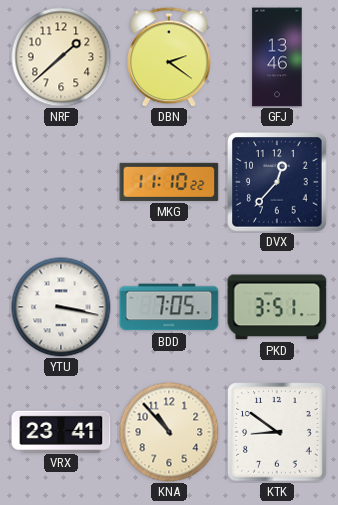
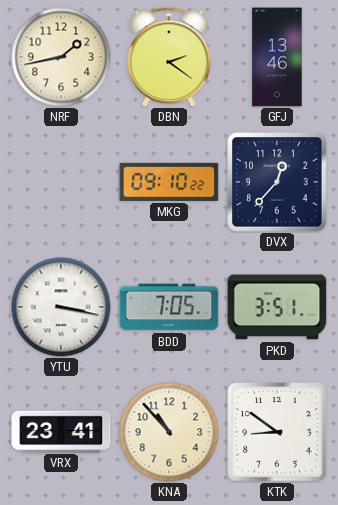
NRF: 1:38 -> 1:43
MKG: 11:10 -> 09:10
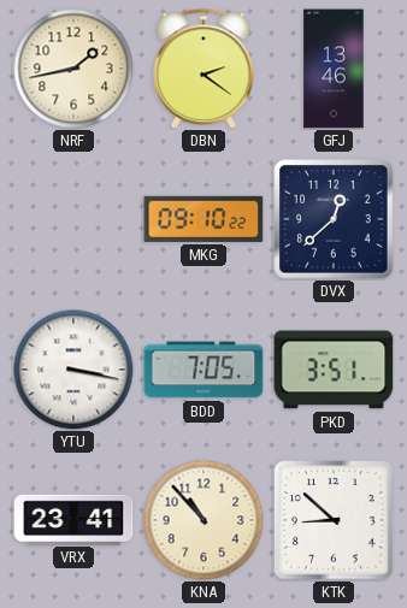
DVX: 12:37 -> 12:38
KTK: 8:51 -> 8:52
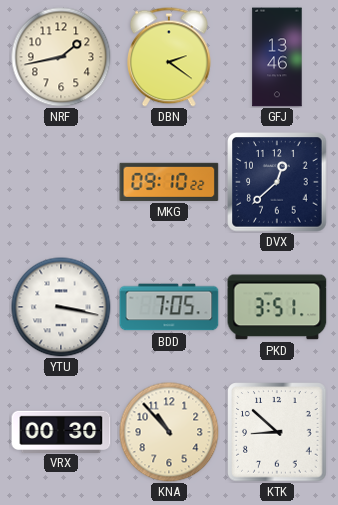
VRX: 23:41 -> 00:30
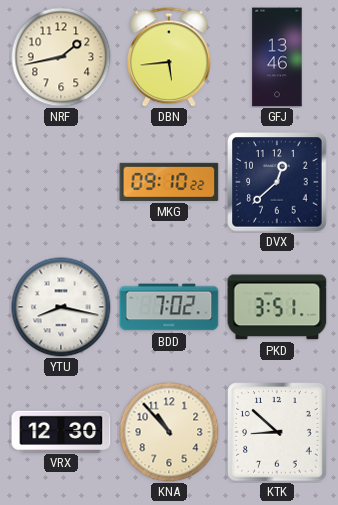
DBN: 2:21 -> 5:44
YTU: 3:17 -> 8:17
BDD: 7:05 -> 7:02
VRX: 00:30 -> 12:30
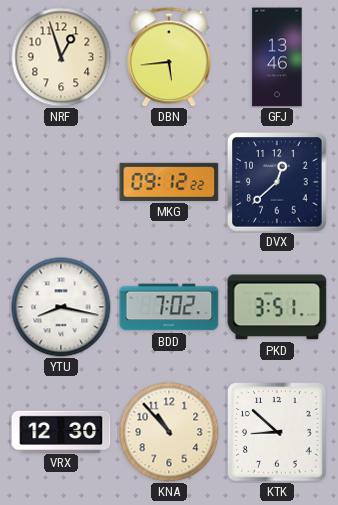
NRF: 1:43 -> 12:57
MKG: 09:10 -> 09:12
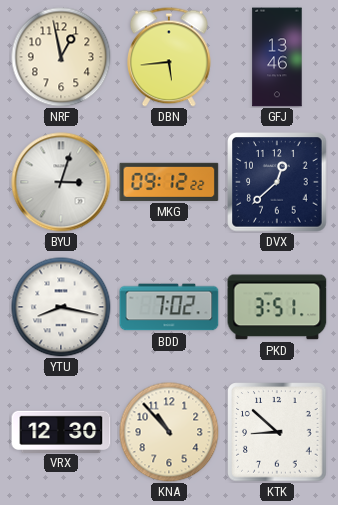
NRF: 12:57 -> 12:58
BYU: none -> 3:03
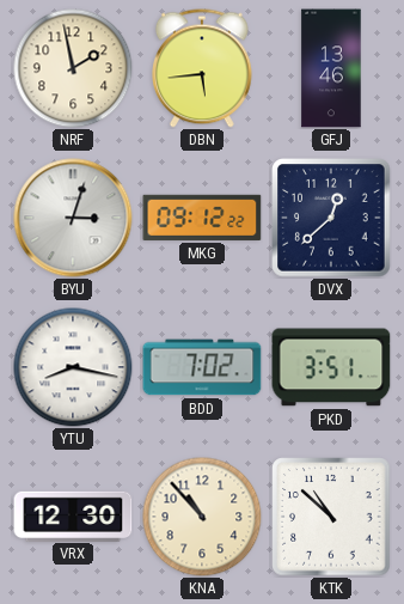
NRF: 12:58 -> 1:58
KTK: 8:52 -> 10:52
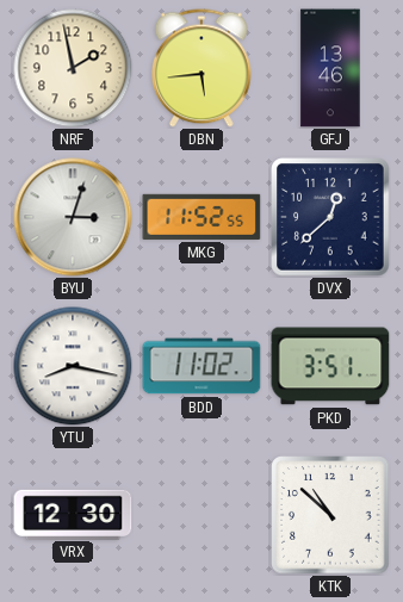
MKG: 09:12 -> 11:52
BDD: 7:02 -> 11:02
KNA: 10:53 -> none
